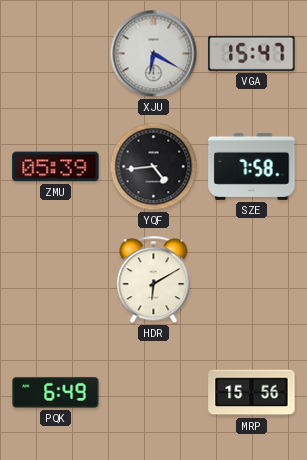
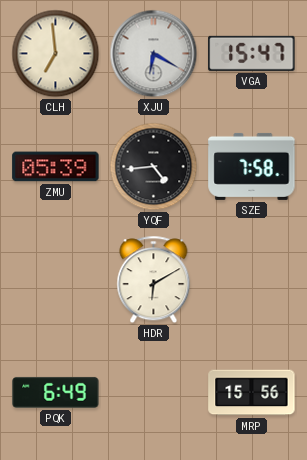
CLH: none -> 6:59
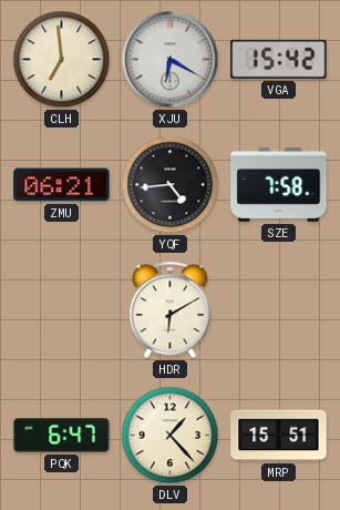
VGA: 15:47 -> 15:42
ZMU: 05:39 -> 06:21
PQK: 6:49 -> 6:47
DLV: none -> 1:23
MRP: 15:56 -> 15:51
